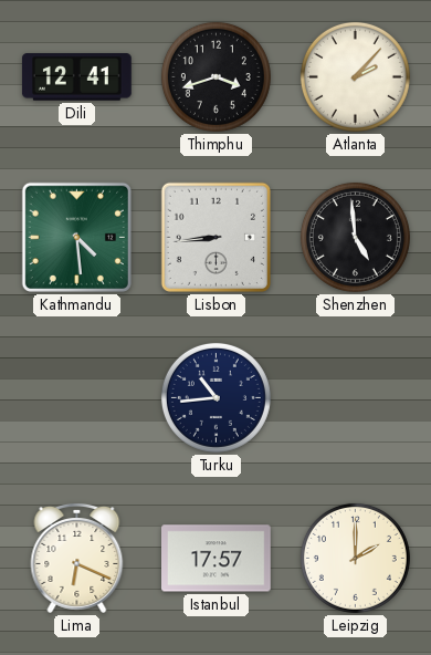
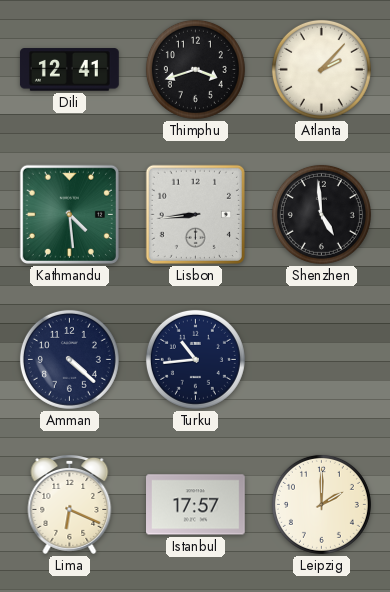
Amman: none -> 4:22
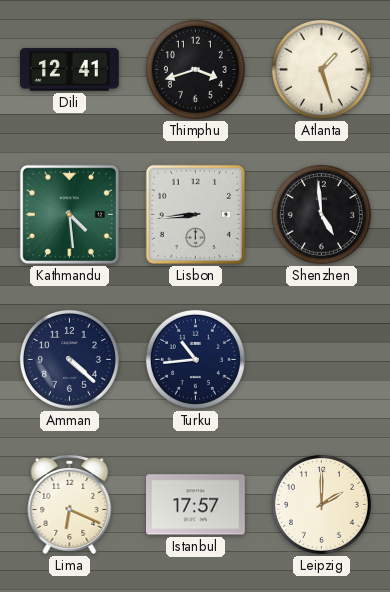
Atlanta: 2:07 -> 1:27
